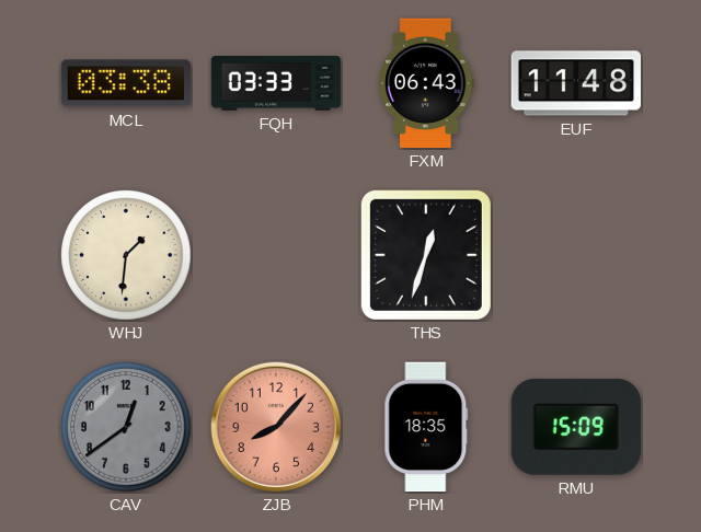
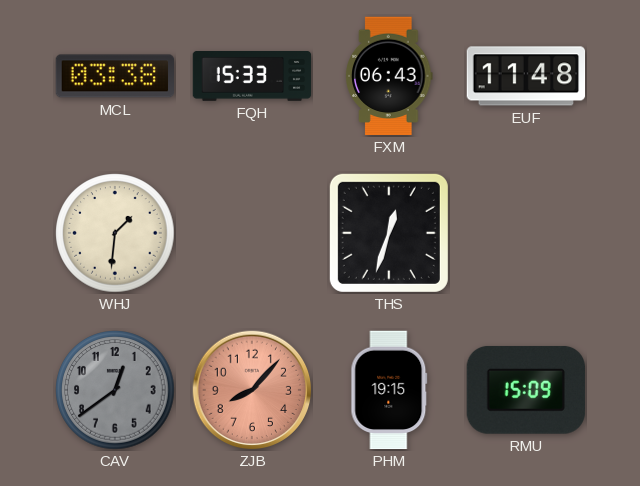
FQH: 03:33 -> 15:33
PHM: 18:35 -> 19:15
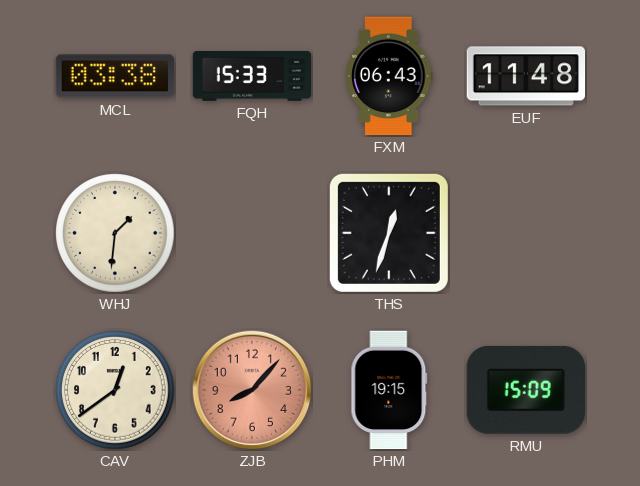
CAV dial: grey -> cream
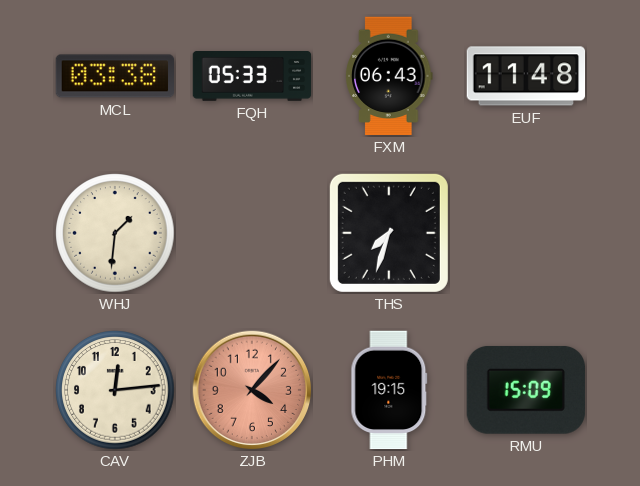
FQH: 15:33 -> 05:33
THS: 12:33 -> 7:33
CAV: 12:39 -> 12:14
ZJB: 8:07 -> 4:07
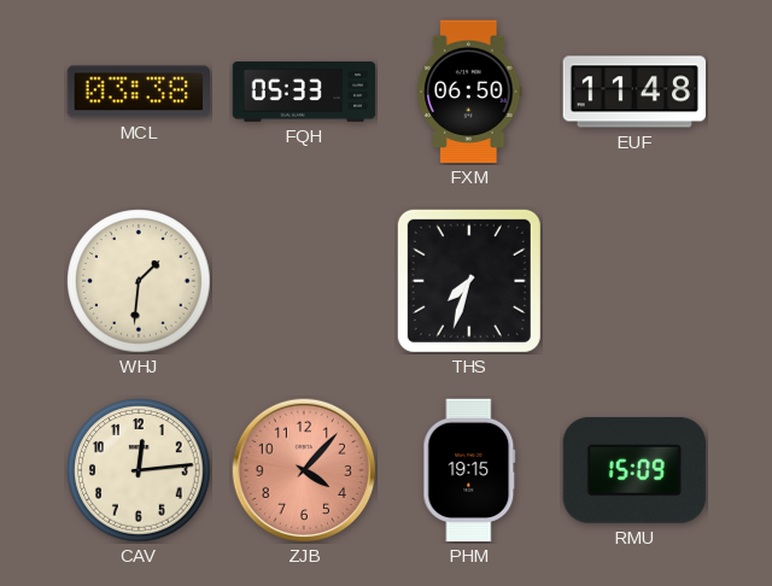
FXM: 06:43 -> 06:50
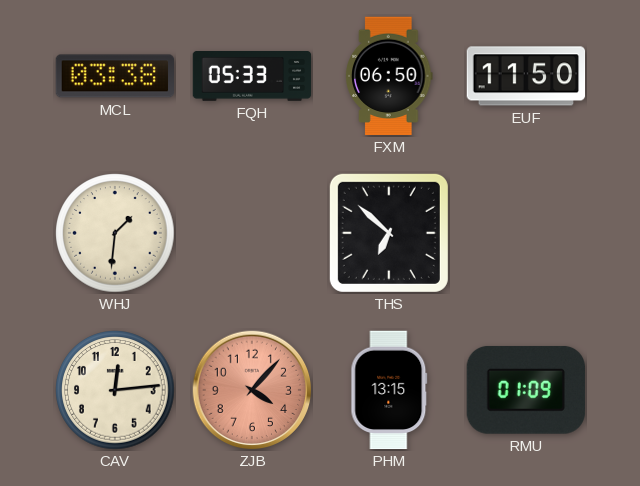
EUF: 11:48 -> 11:50
THS: 7:33 -> 6:52
PHM: 19:15 -> 13:15
RMU: 15:09 -> 01:09
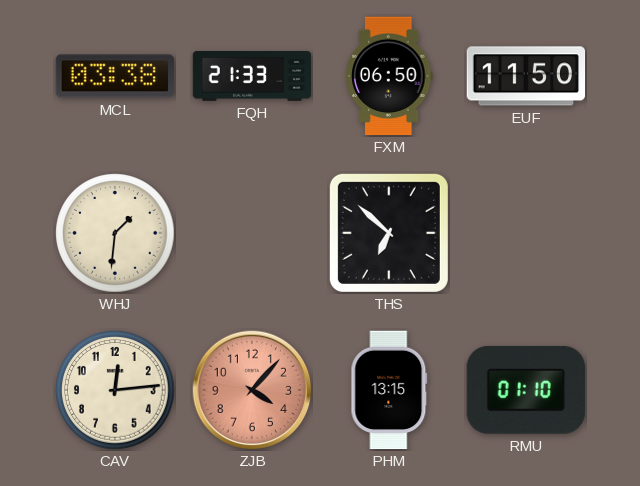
FQH: 05:33 -> 21:33
RMU: 01:09 -> 01:10
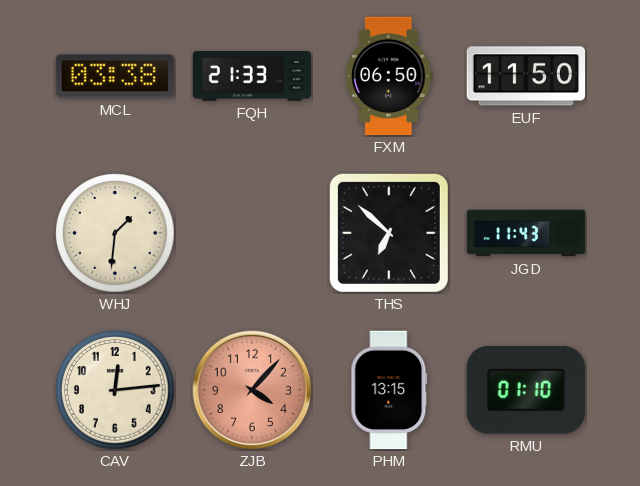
JGD: none -> 11:43
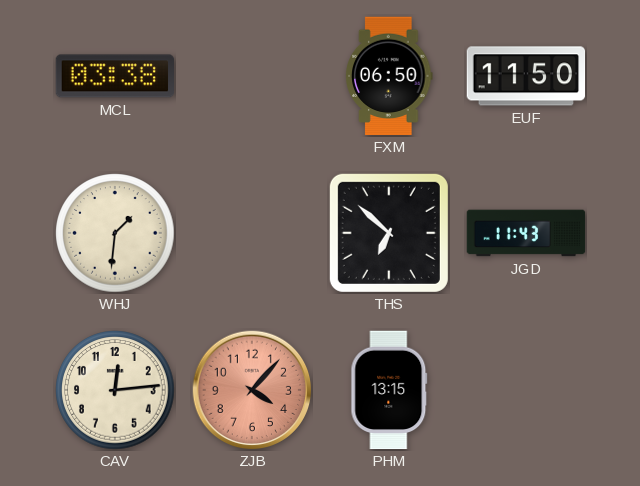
FQH: 21:33 -> none
RMU: 01:10 -> none
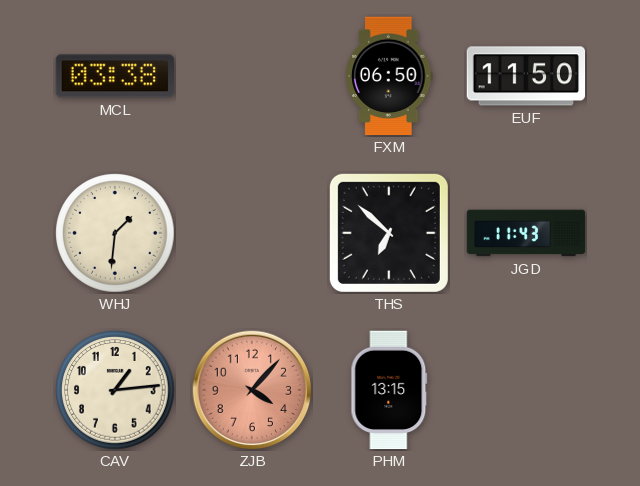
CAV: 12:14 -> 1:14
